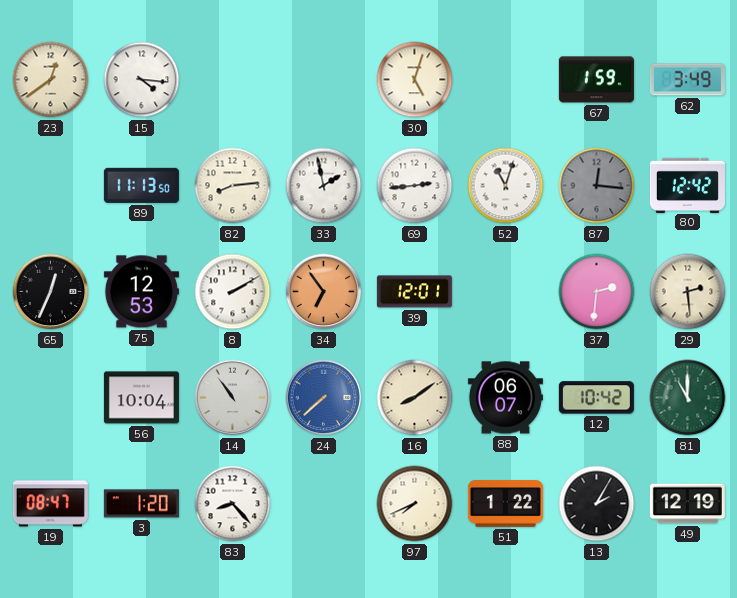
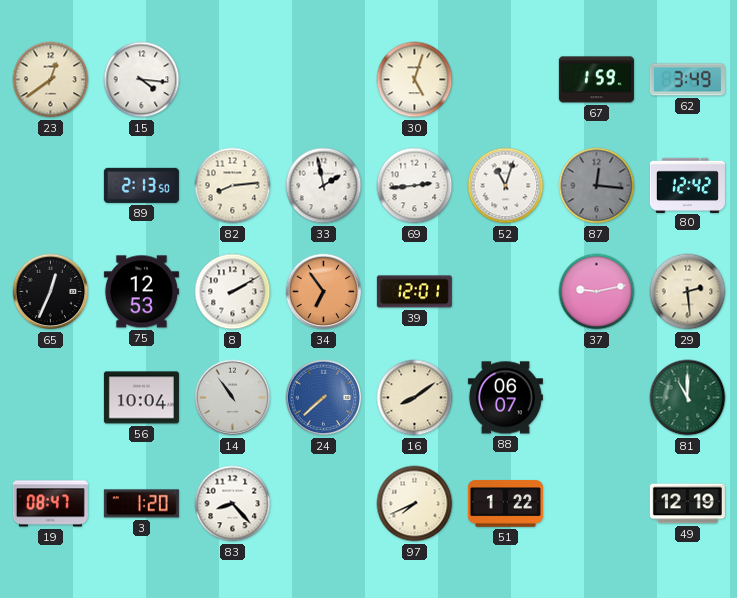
89: 11:13 -> 2:13
37: 2:31 -> 9:13
12: 10:42 -> none
13: 2:05 -> none
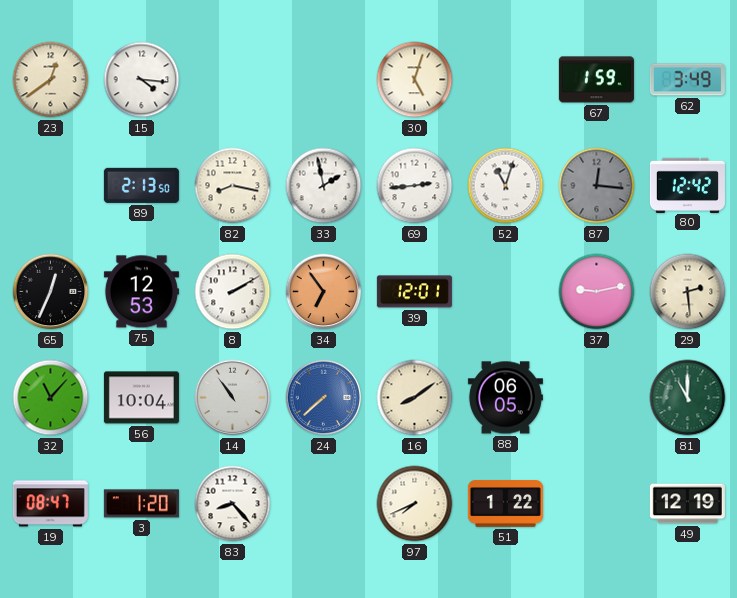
82: 8:14 -> 8:17
32: none -> 11:07
88: 06:07 -> 06:05
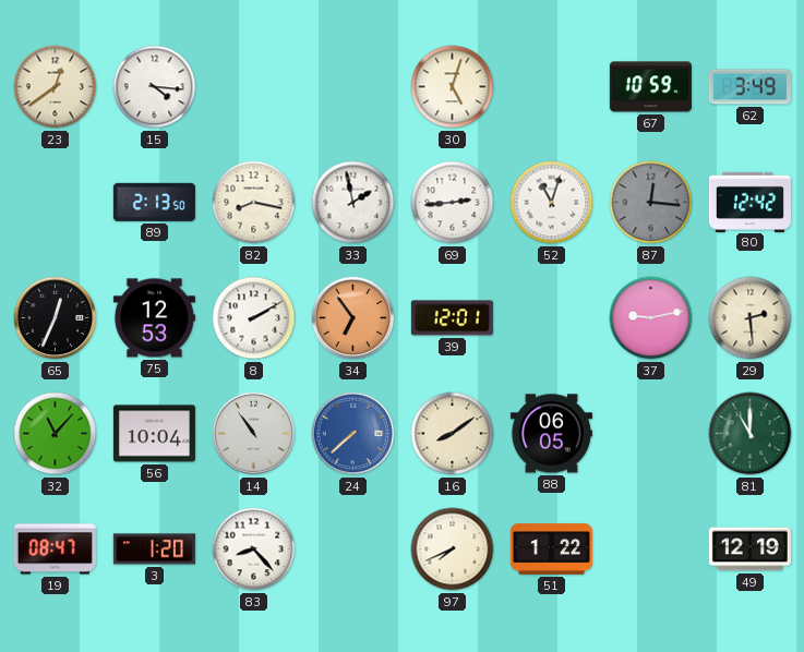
67: 1:59 -> 10:59
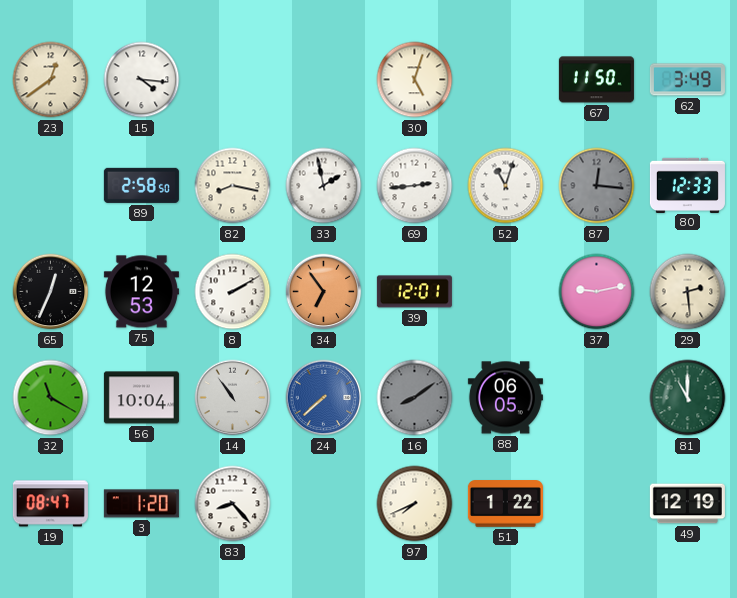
67: 10:59 -> 11:50
89: 2:13 -> 2:58
80: 12:42 -> 12:33
32: 11:07 -> 11:20
16 dial: cream -> grey
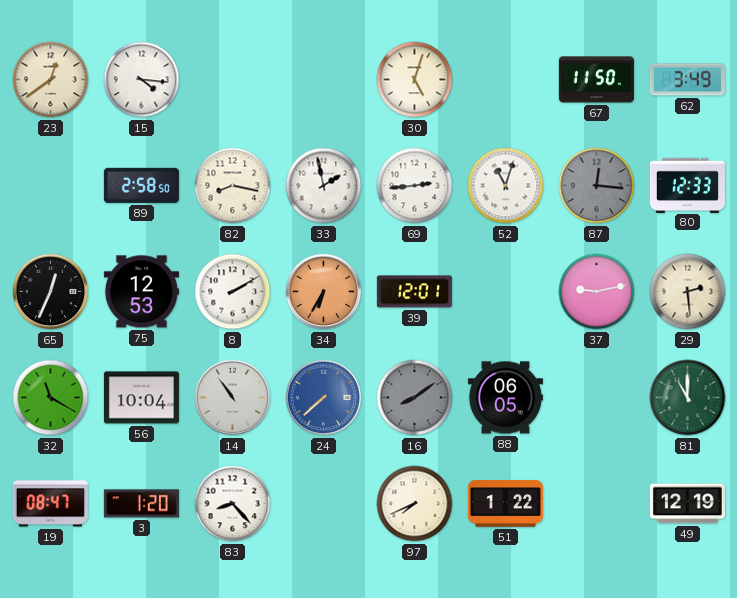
34: 6:54 -> 6:35
